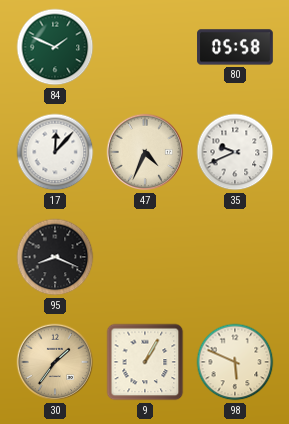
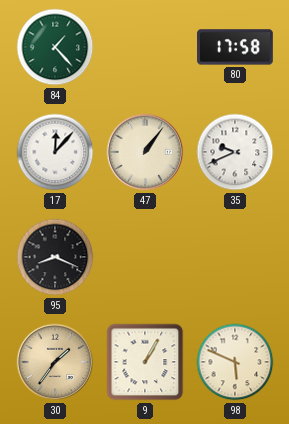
84: 1:49 -> 1:23
80: 05:58 -> 17:58
47: 4:34 -> 1:06
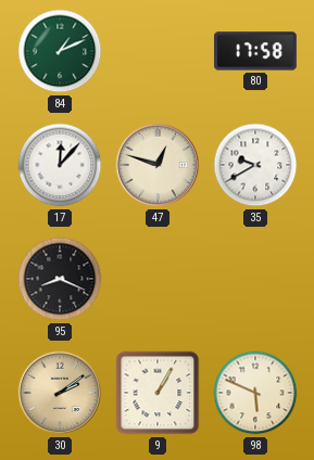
84: 1:23 -> 1:11
47: 1:06 -> 12:48
35: 9:41 -> 9:40
30: 1:36 -> 2:09
